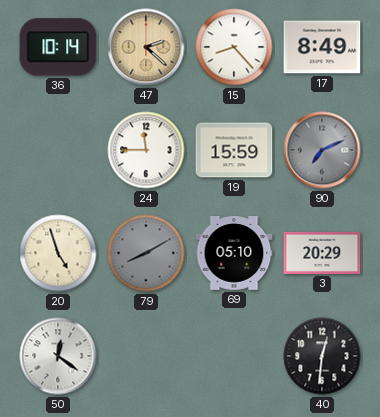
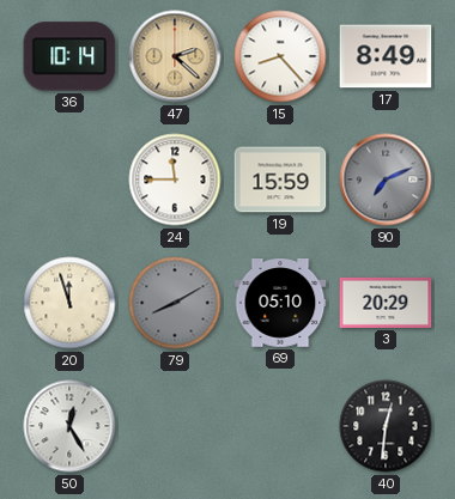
20: 4:57 -> 11:57
50: 12:21 -> 12:25
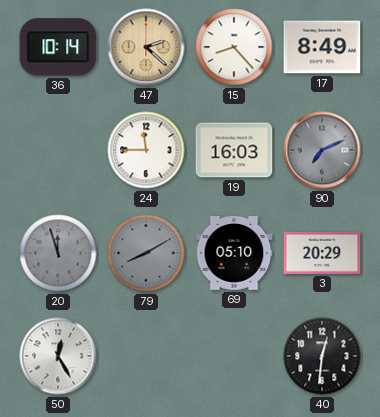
19: 15:59 -> 16:03
20 dial: cream -> grey
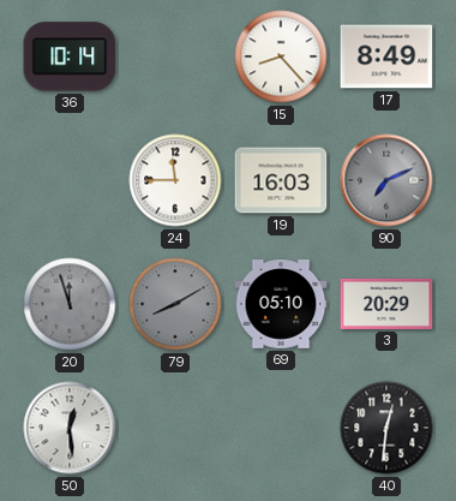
47: 2:22 -> none
50: 12:25 -> 12:29
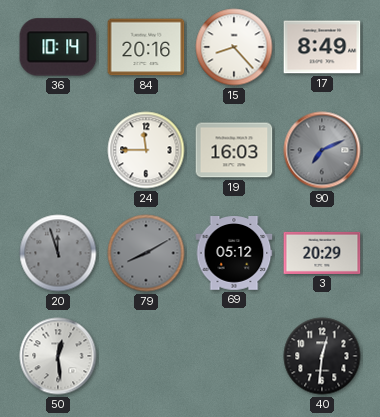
84: none -> 20:16
69: 05:10 -> 05:12
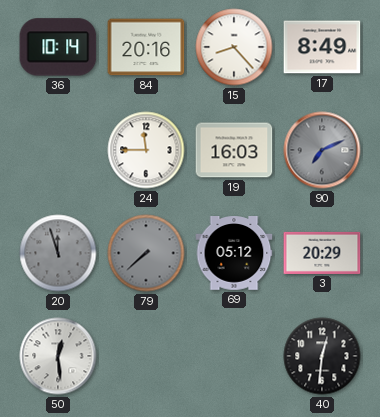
79: 8:10 -> 7:38
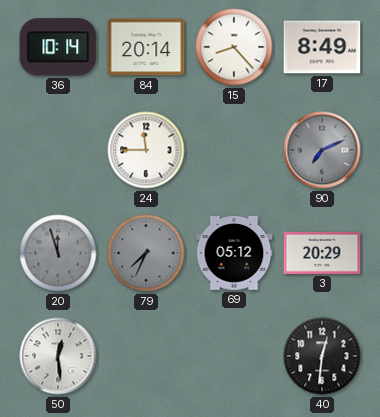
84: 20:16 -> 20:14
19: 16:03 -> none
79: 7:38 -> 7:34
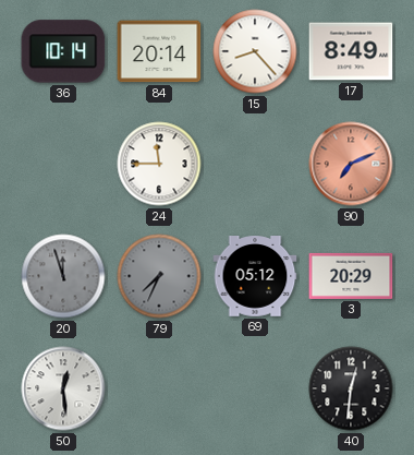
90 dial: grey -> salmon
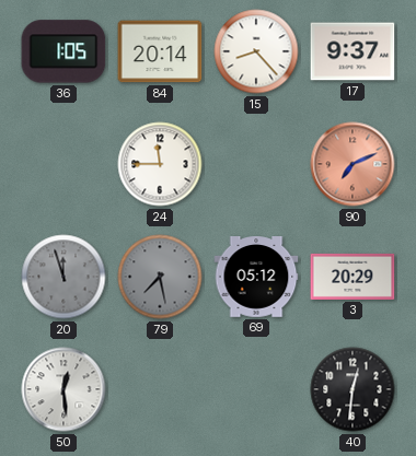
36: 10:14 -> 1:05
17: 8:49 -> 9:37
79: 7:34 -> 7:28
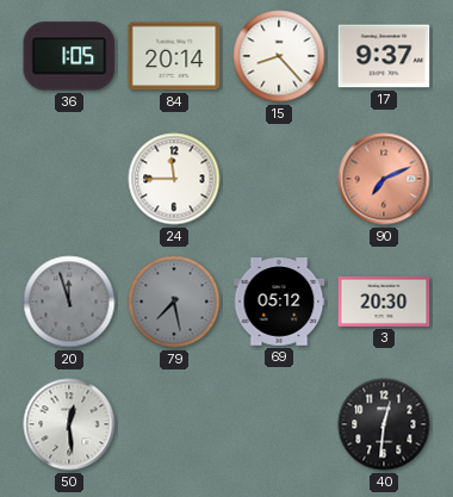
3: 20:29 -> 20:30
